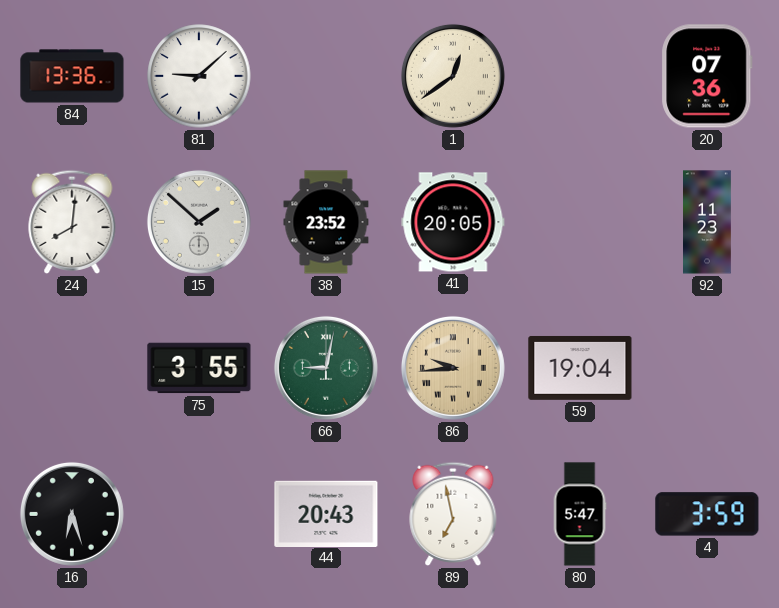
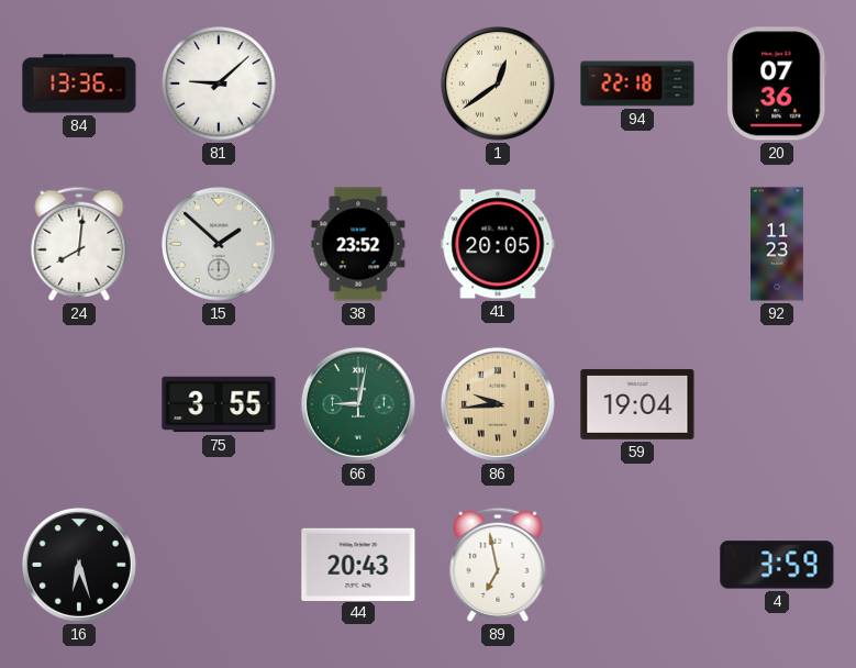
94: none -> 22:18
80: 5:47 -> none
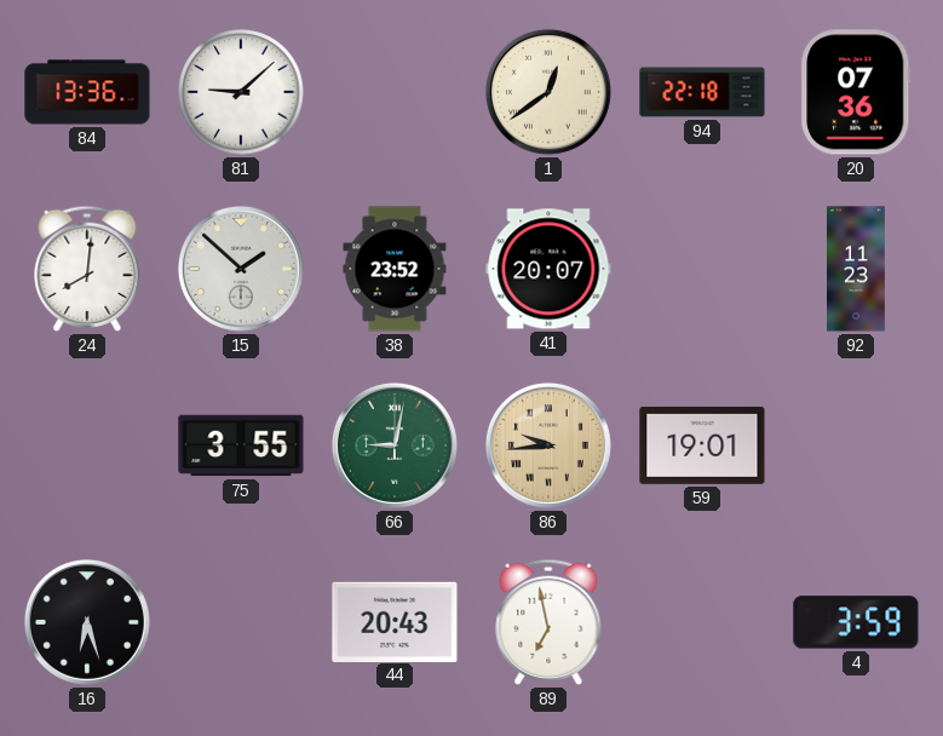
41: 20:05 -> 20:07
59: 19:04 -> 19:01
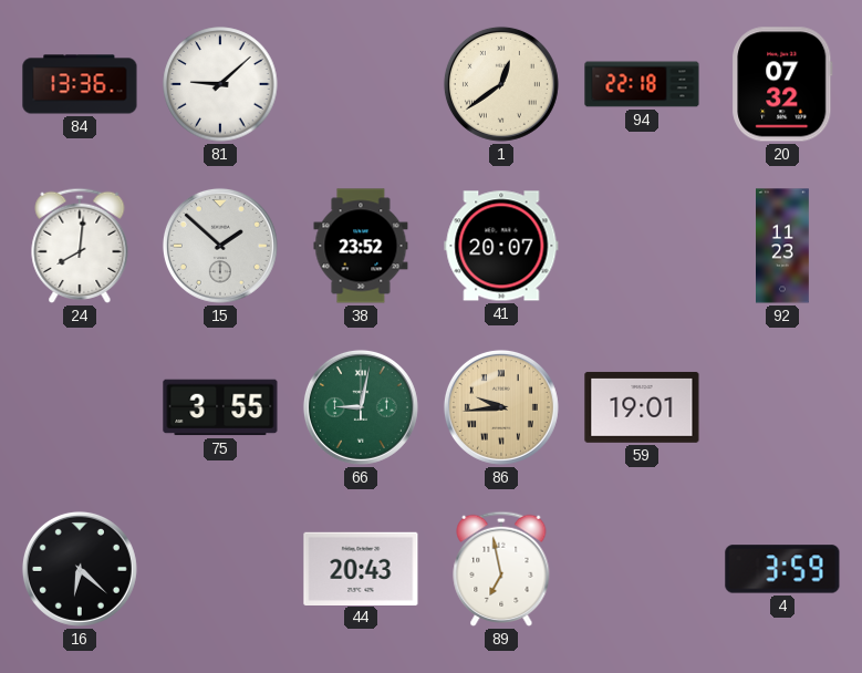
20: 07:36 -> 07:32
16: 6:27 -> 6:22
